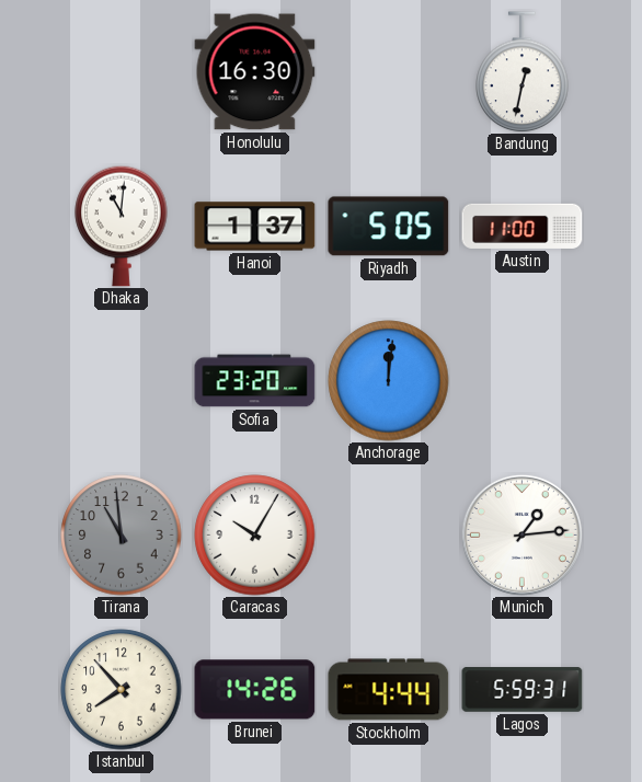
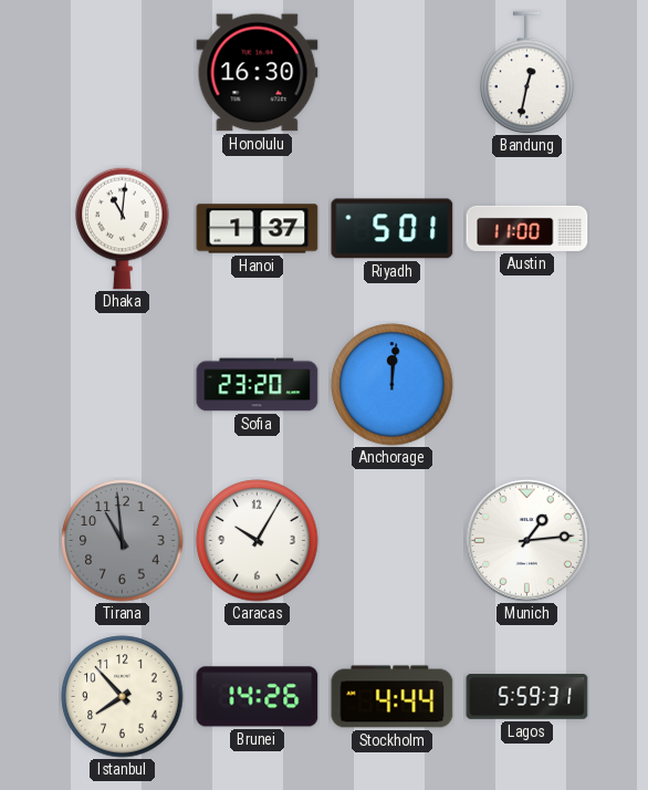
Riyadh: 5:05 -> 5:01
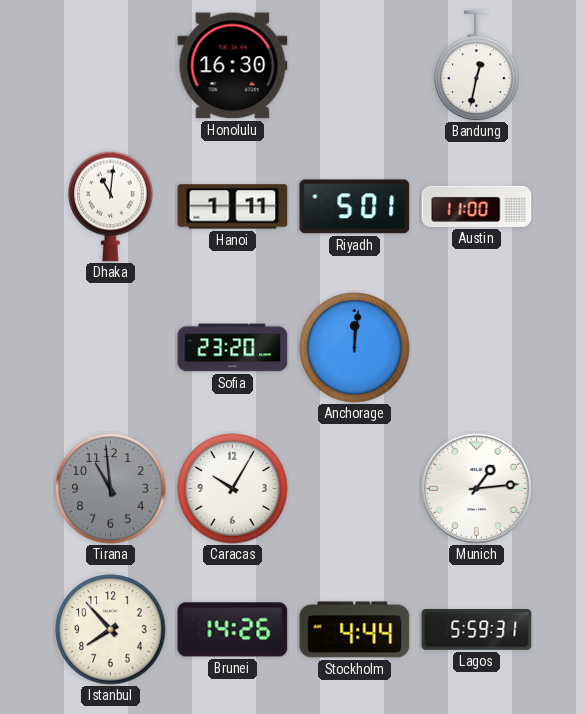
Hanoi: 1:37 -> 1:11
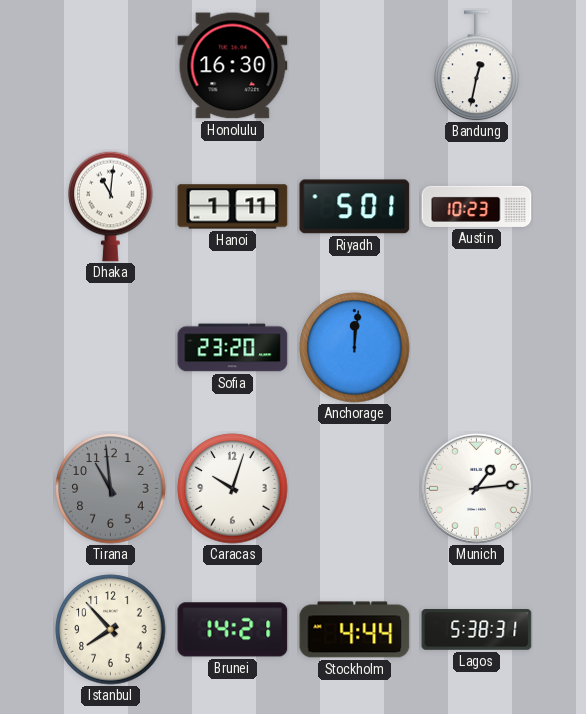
Austin: 11:00 -> 10:23
Caracas: 10:05 -> 10:03
Brunei: 14:26 -> 14:21
Lagos: 5:59 -> 5:38
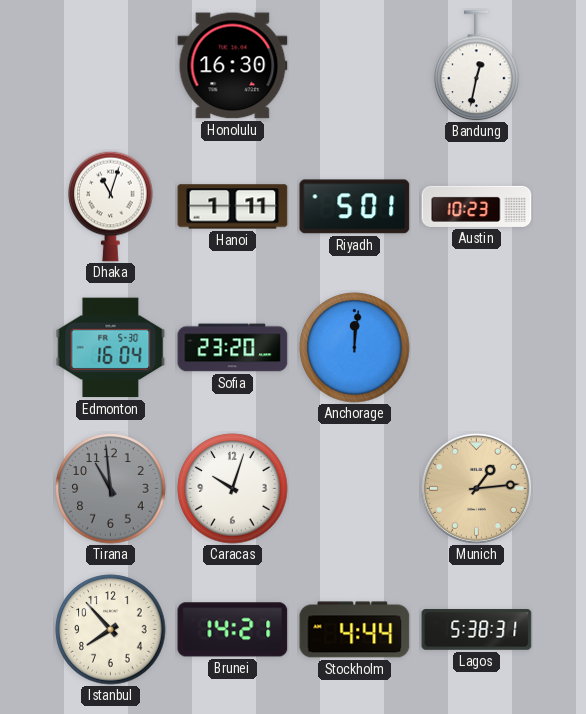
Dhaka: 11:01 -> 11:03
Edmonton: none -> 16:04
Munich dial: white -> champagne
